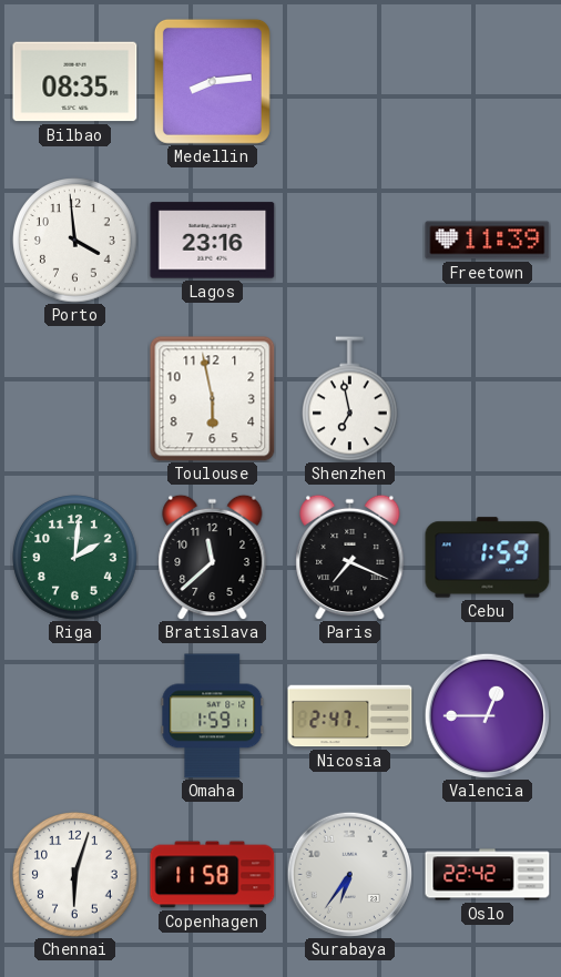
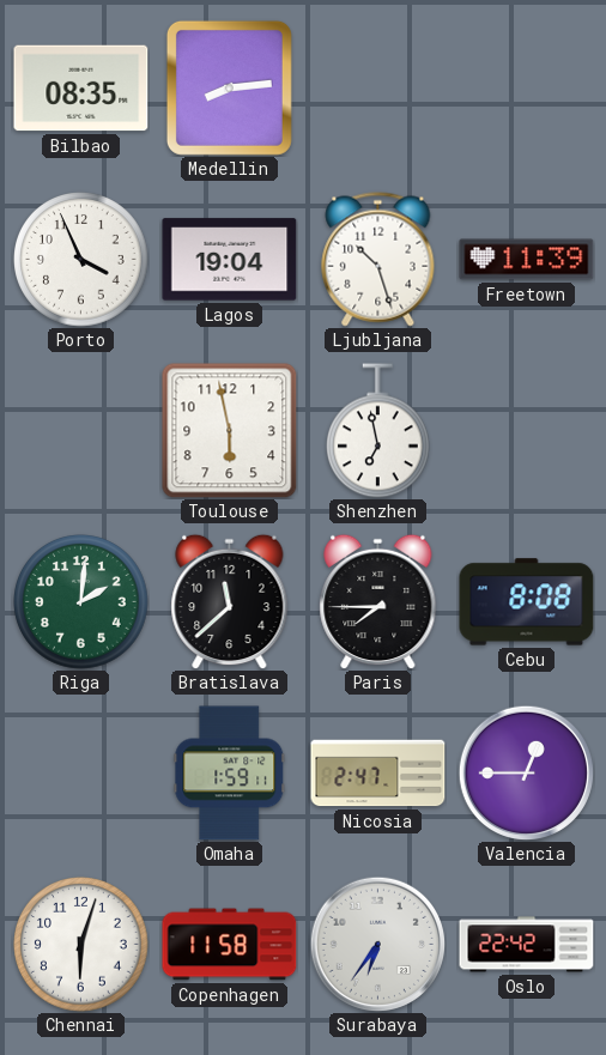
Porto: 3:59 -> 3:56
Lagos: 23:16 -> 19:04
Ljubljana: none -> 10:27
Paris: 7:19 -> 7:45
Cebu: 1:59 -> 8:08
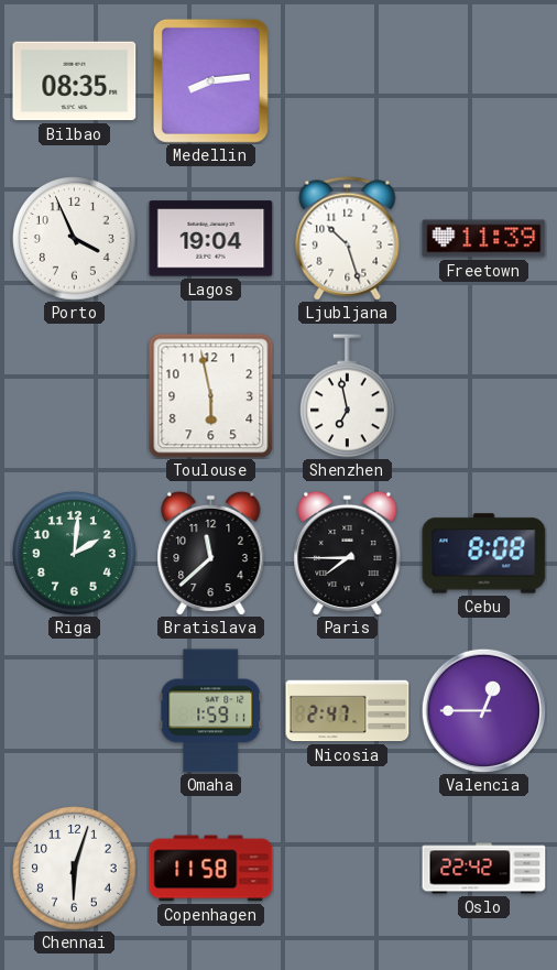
Surabaya: 6:36 -> none
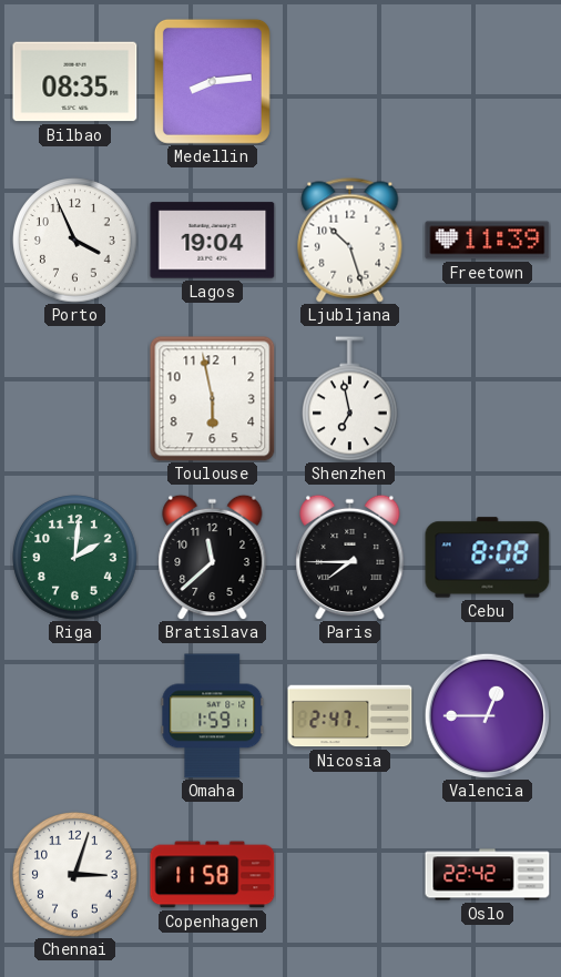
Chennai: 6:03 -> 3:03
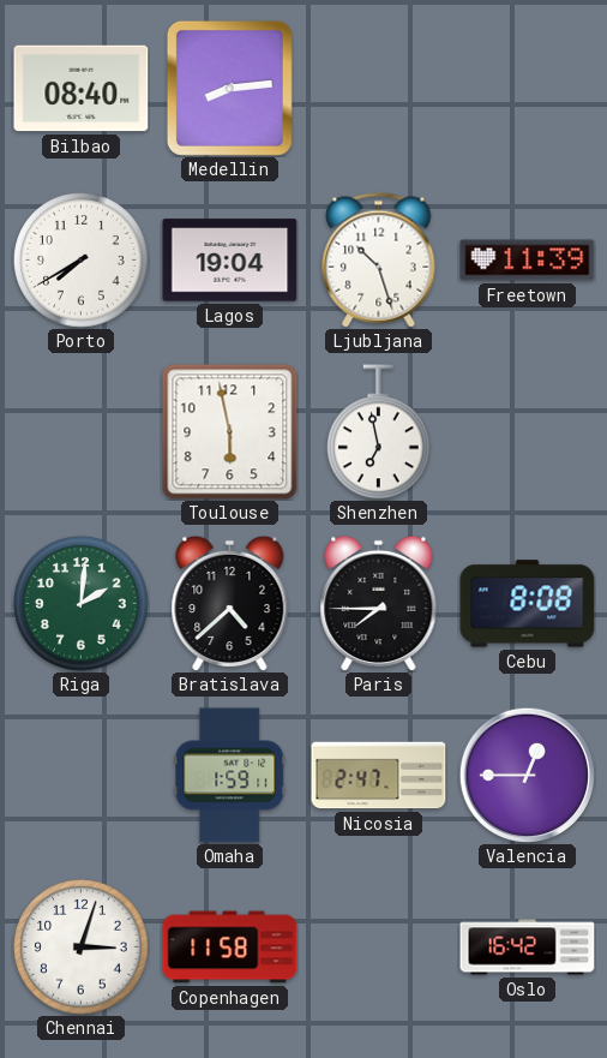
Bilbao: 08:35 -> 08:40
Porto: 3:56 -> 7:40
Bratislava: 11:38 -> 4:38
Oslo: 22:42 -> 16:42
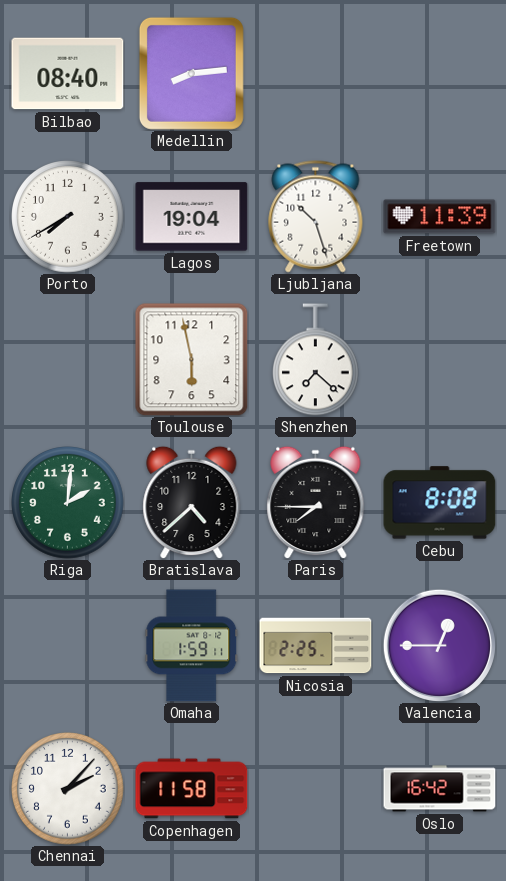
Shenzhen: 6:58 -> 7:22
Nicosia: 2:47 -> 2:25
Chennai: 3:03 -> 2:07
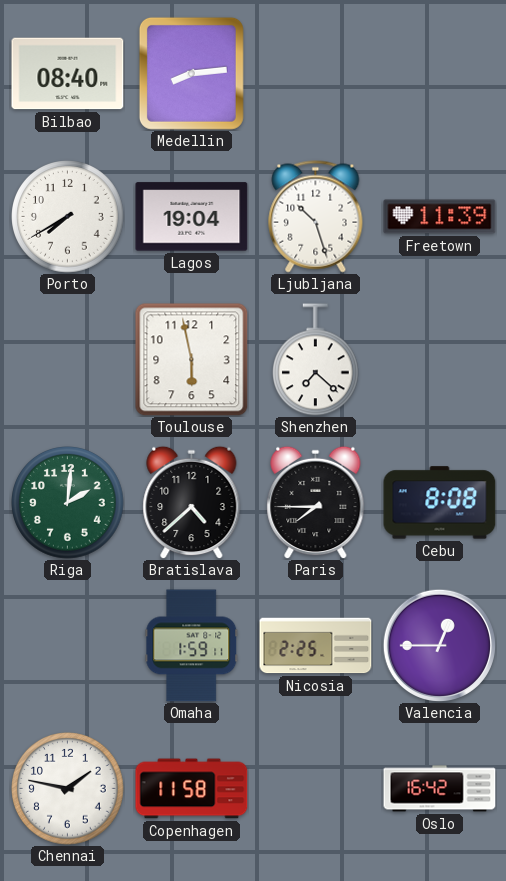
Chennai: 2:07 -> 1:47
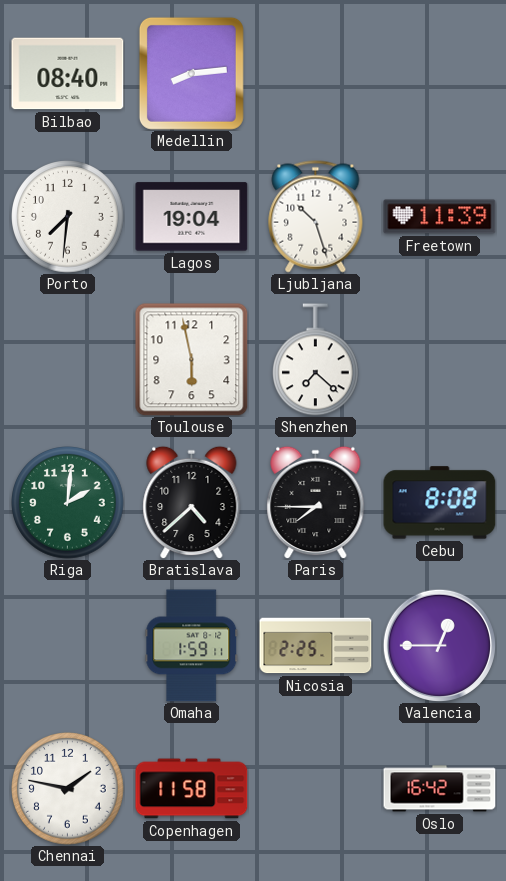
Porto: 7:40 -> 7:31
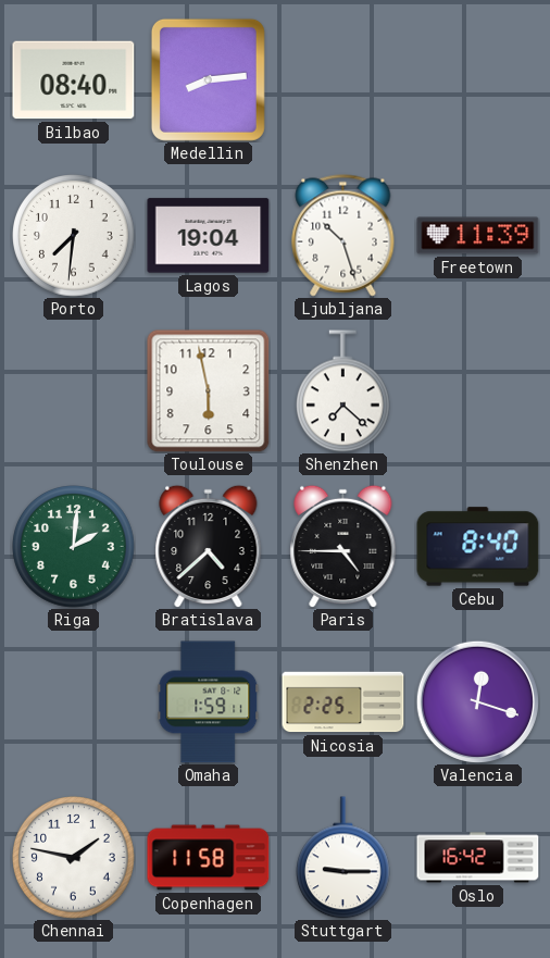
Paris: 7:45 -> 4:45
Cebu: 8:08 -> 8:40
Valencia: 12:45 -> 12:18
Stuttgart: none -> 9:15
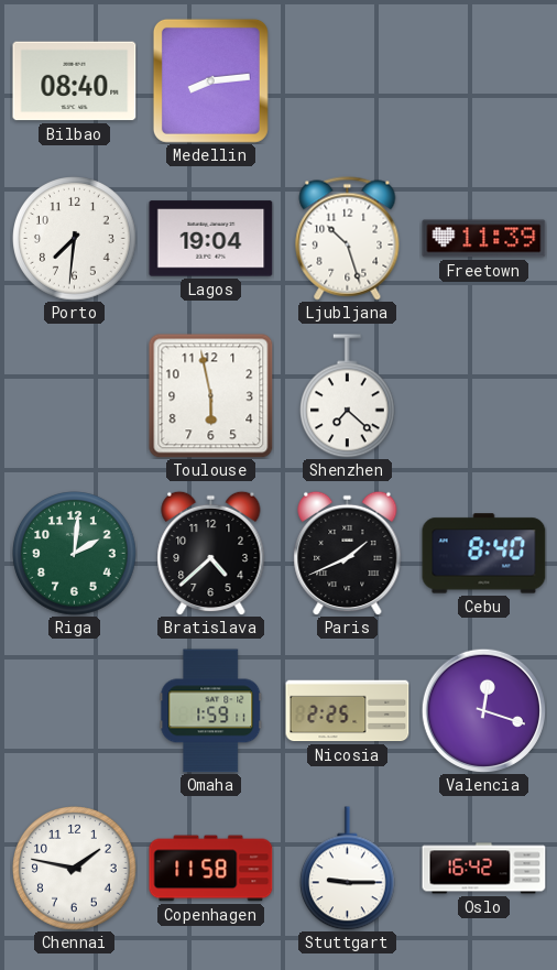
Paris: 4:45 -> 1:41
